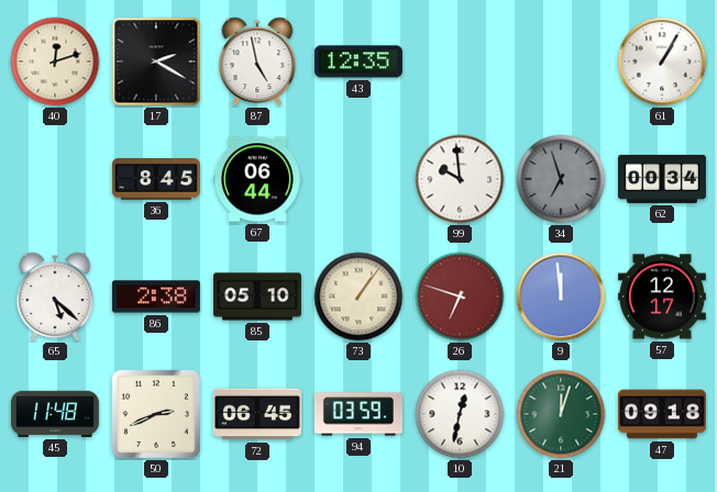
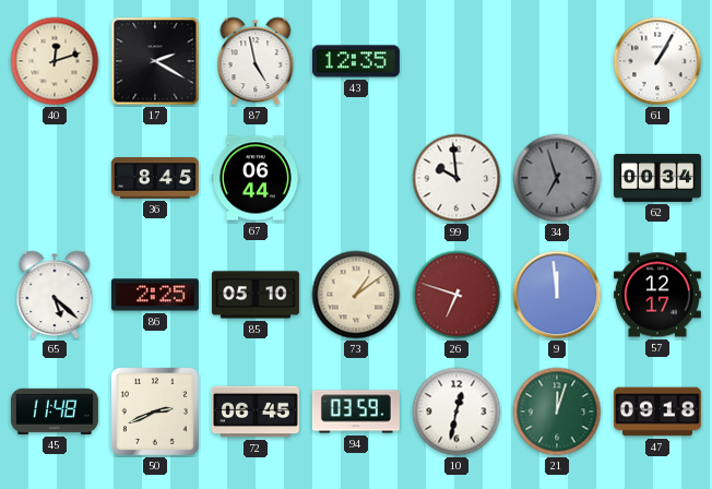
86: 2:38 -> 2:25
73: 1:06 -> 1:09
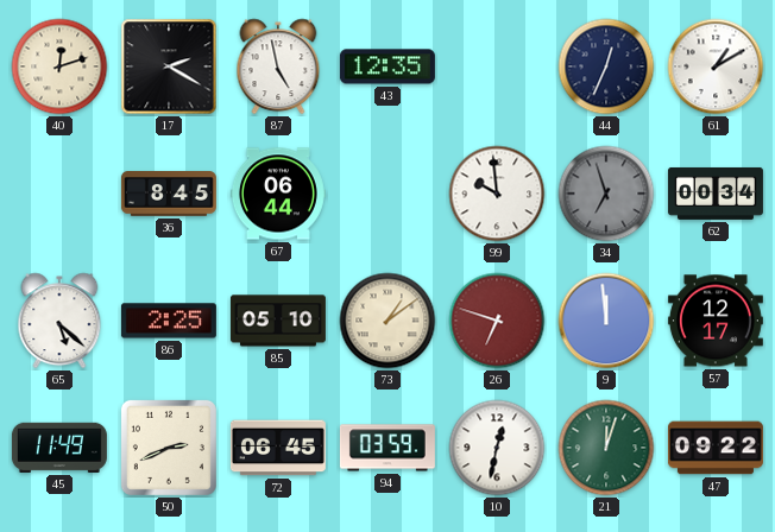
44: none -> 12:34
61: 1:05 -> 1:10
45: 11:48 -> 11:49
47: 09:18 -> 09:22
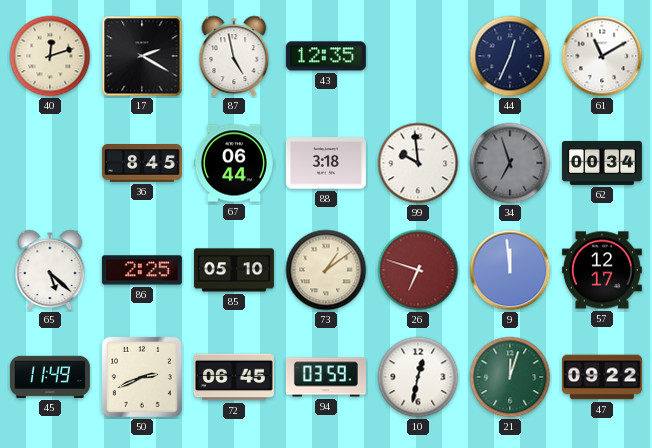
61: 1:10 -> 11:10
88: none -> 3:18
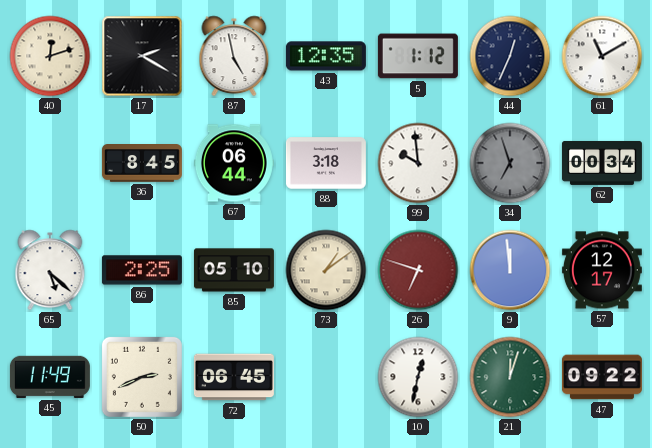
5: none -> 1:12
94: 03:59 -> none
